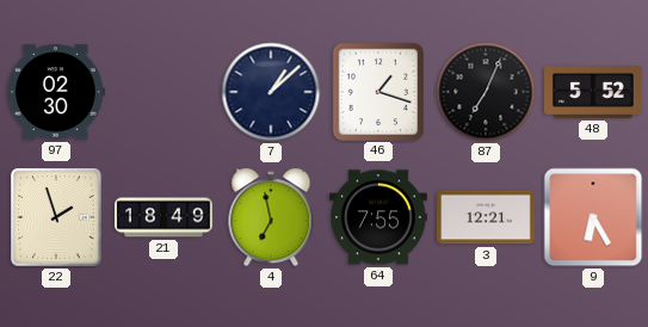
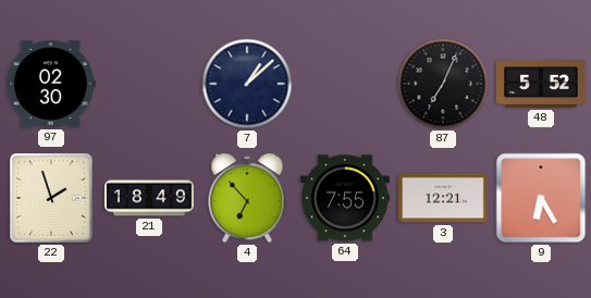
46: 1:18 -> none
4: 6:58 -> 6:53
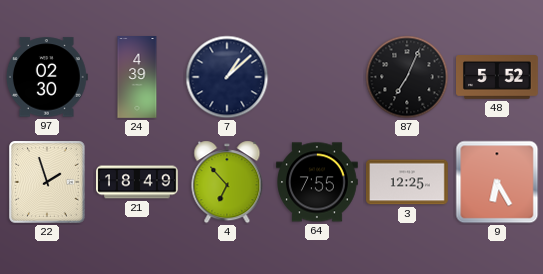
24: none -> 4:39
3: 12:21 -> 12:25
